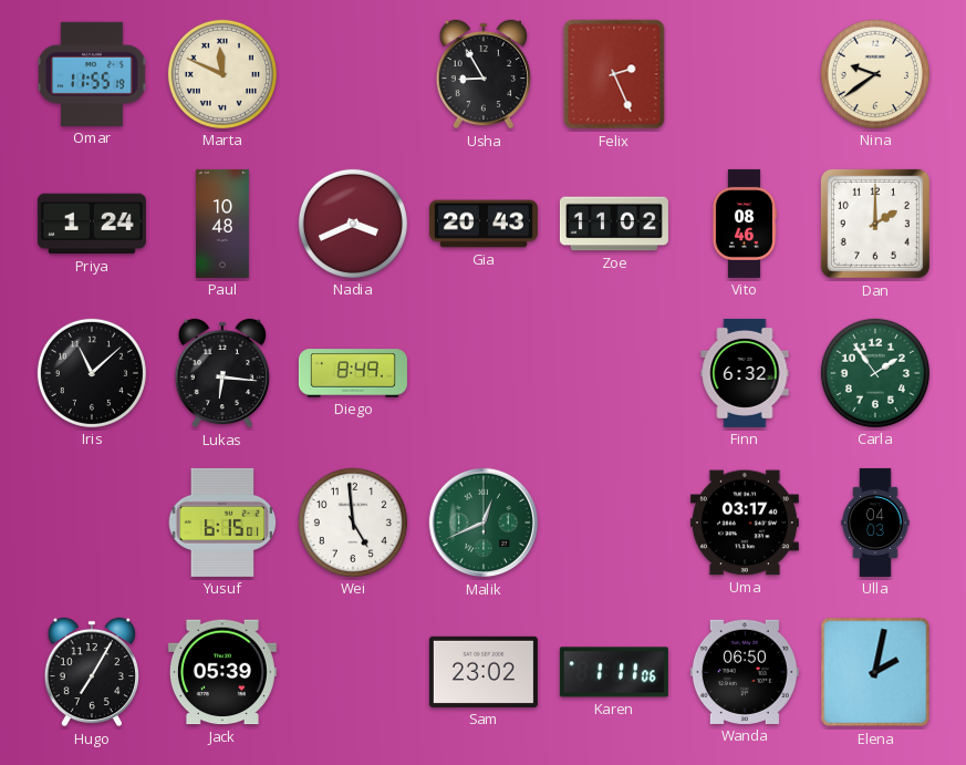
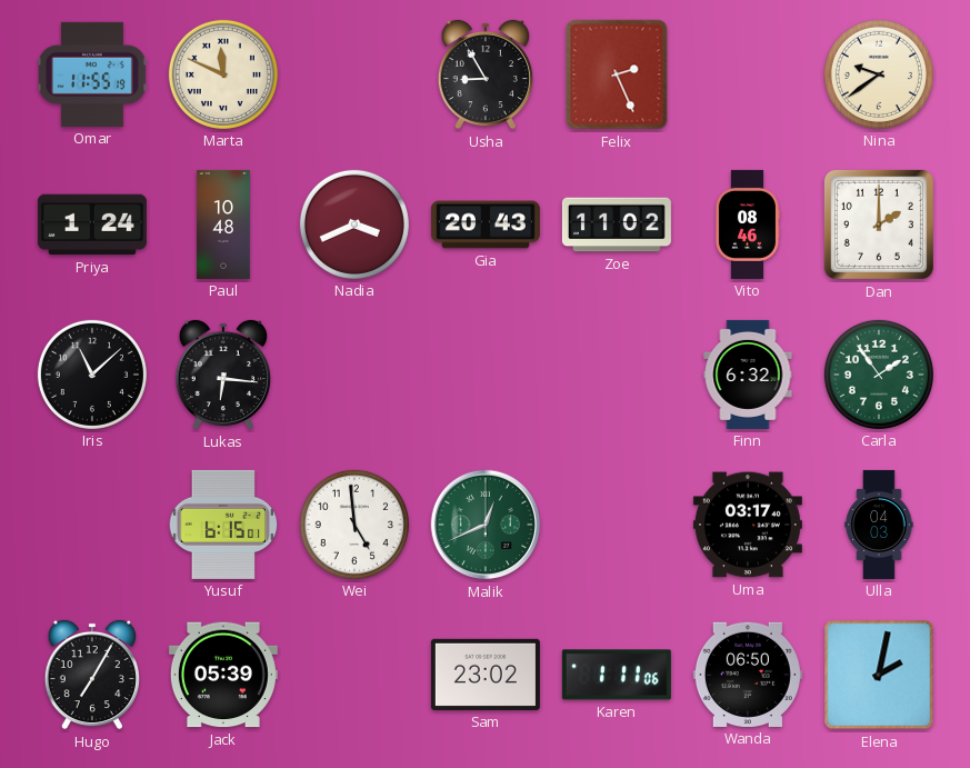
Diego: 8:49 -> none
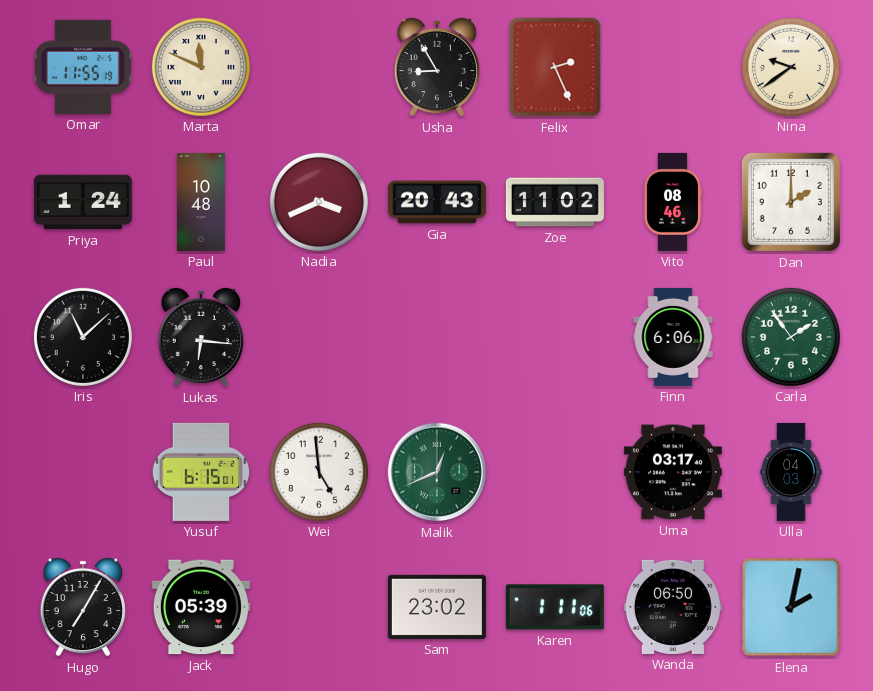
Finn: 6:32 -> 6:06
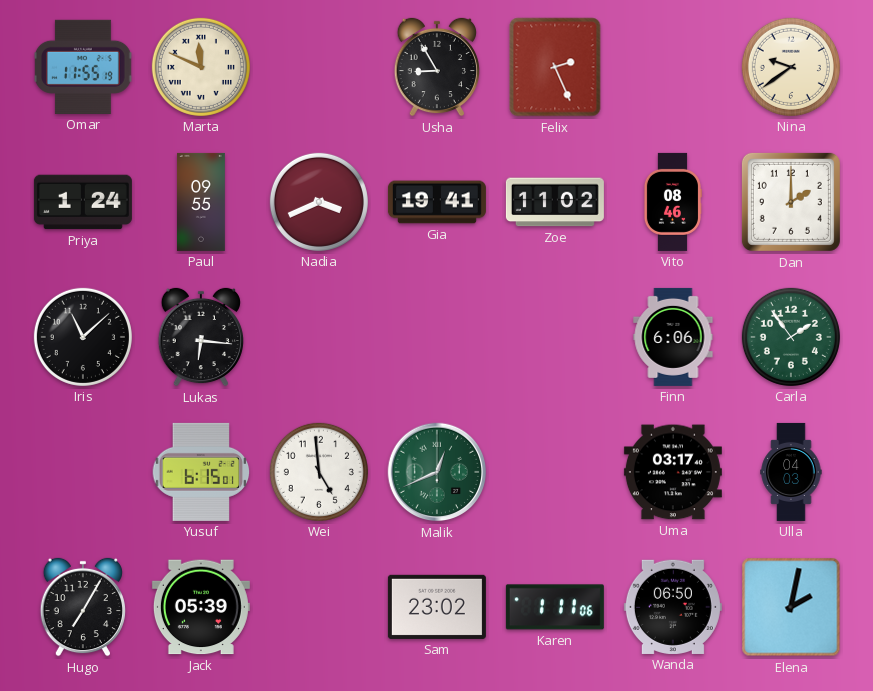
Paul: 10:48 -> 09:55
Gia: 20:43 -> 19:41
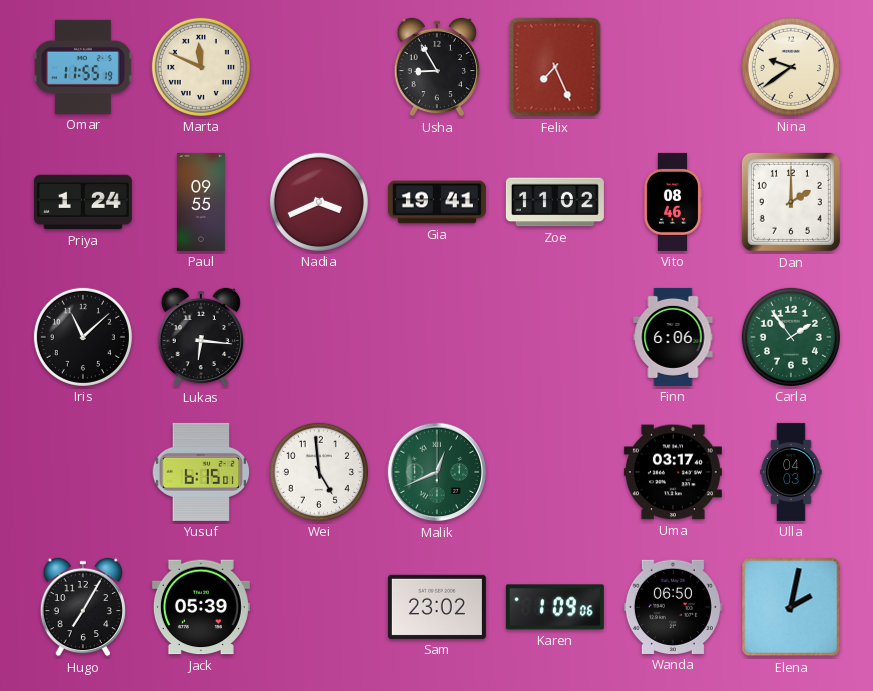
Felix: 2:26 -> 7:26
Karen: 1:11 -> 1:09
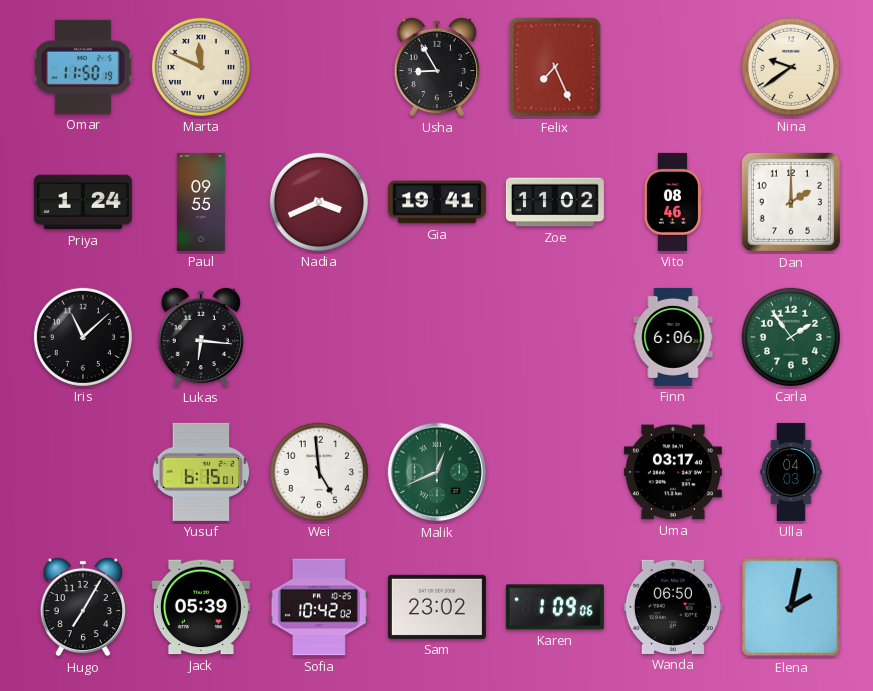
Omar: 11:55 -> 11:50
Sofia: none -> 10:42
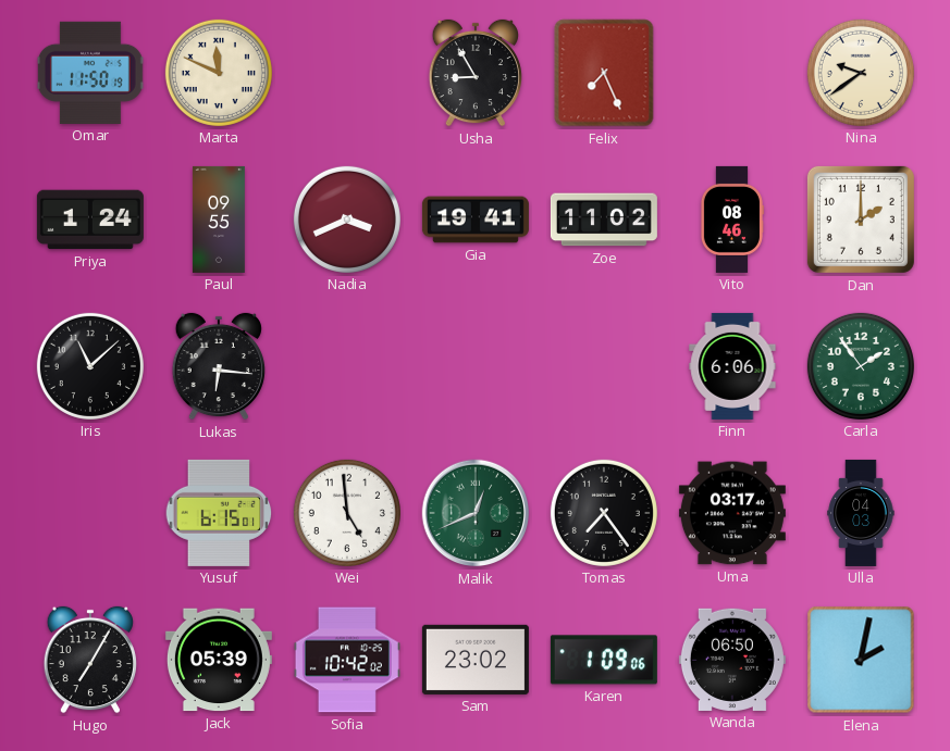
Tomas: none -> 7:24
